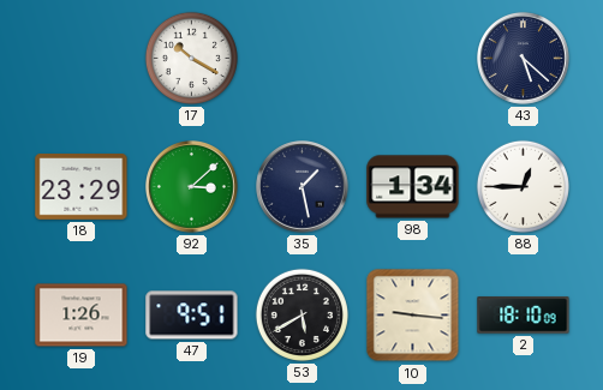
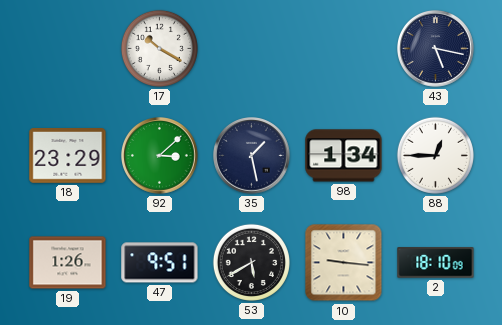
43: 5:22 -> 5:17
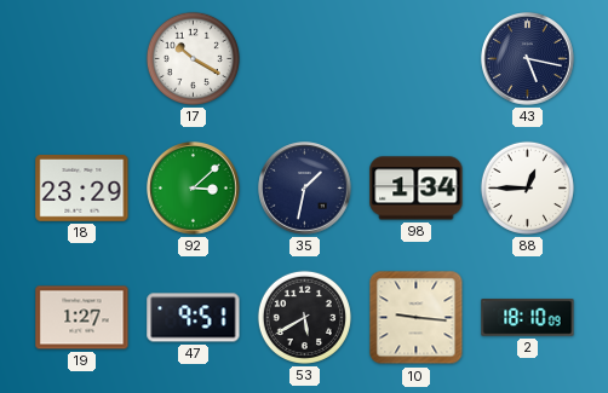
35: 1:28 -> 1:32
19: 1:26 -> 1:27
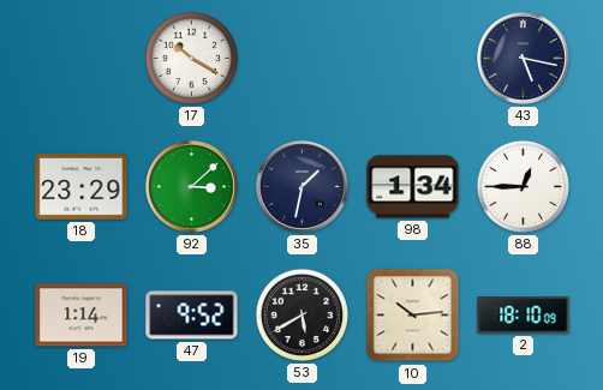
19: 1:27 -> 1:14
47: 9:51 -> 9:52
10: 9:16 -> 10:14
